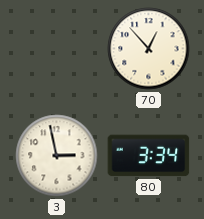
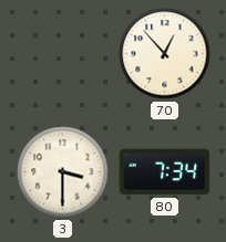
3: 2:58 -> 3:30
80: 3:34 -> 7:34
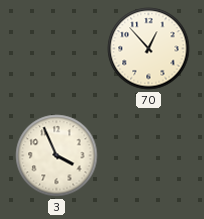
3: 3:30 -> 3:56
80: 7:34 -> none
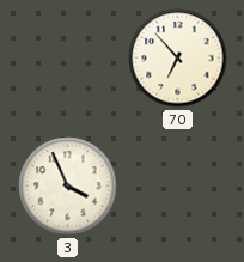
70: 12:53 -> 6:53
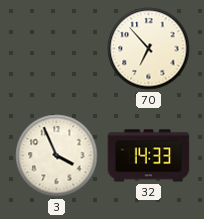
32: none -> 14:33
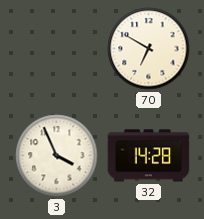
70: 6:53 -> 6:50
32: 14:33 -> 14:28
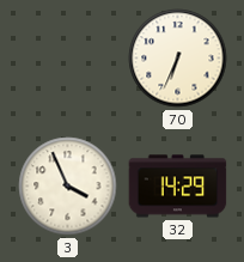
70: 6:50 -> 6:34
32: 14:28 -> 14:29
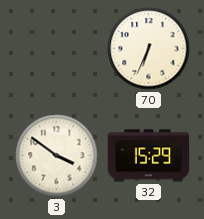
3: 3:56 -> 3:51
32: 14:29 -> 15:29
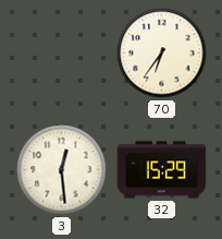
70: 6:34 -> 6:36
3: 3:51 -> 12:29
